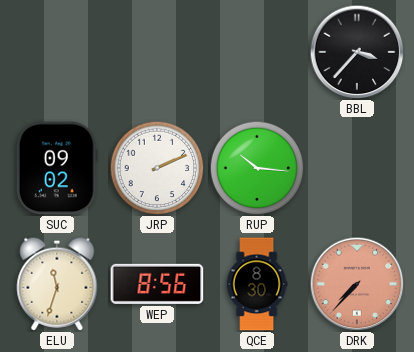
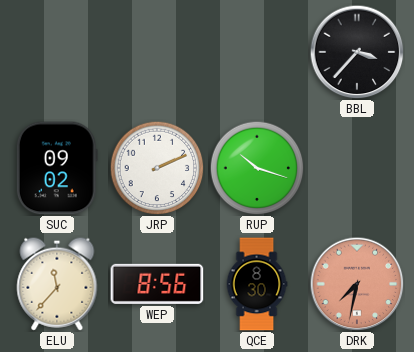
RUP: 10:16 -> 10:18
ELU: 11:33 -> 11:37
DRK: 7:37 -> 7:32
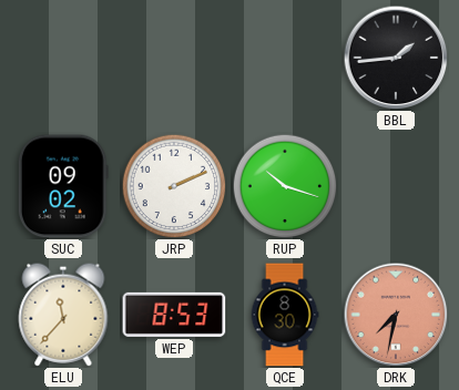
BBL: 3:37 -> 1:44
WEP: 8:56 -> 8:53
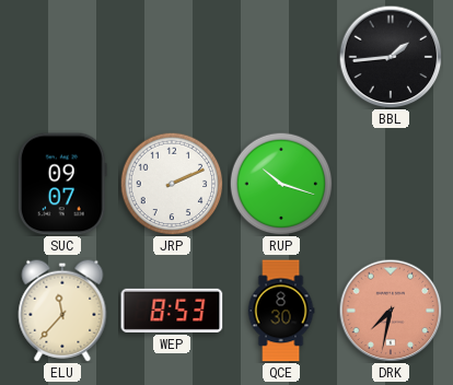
SUC: 09:02 -> 09:07
